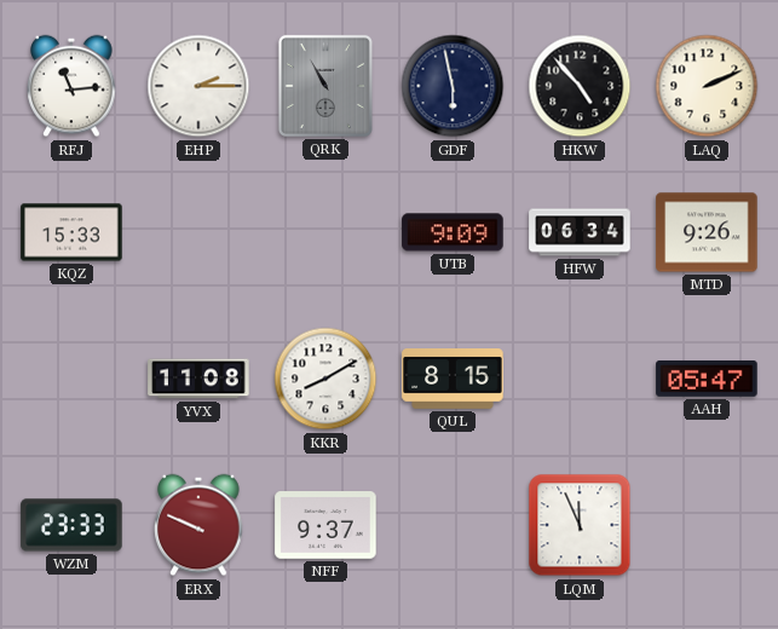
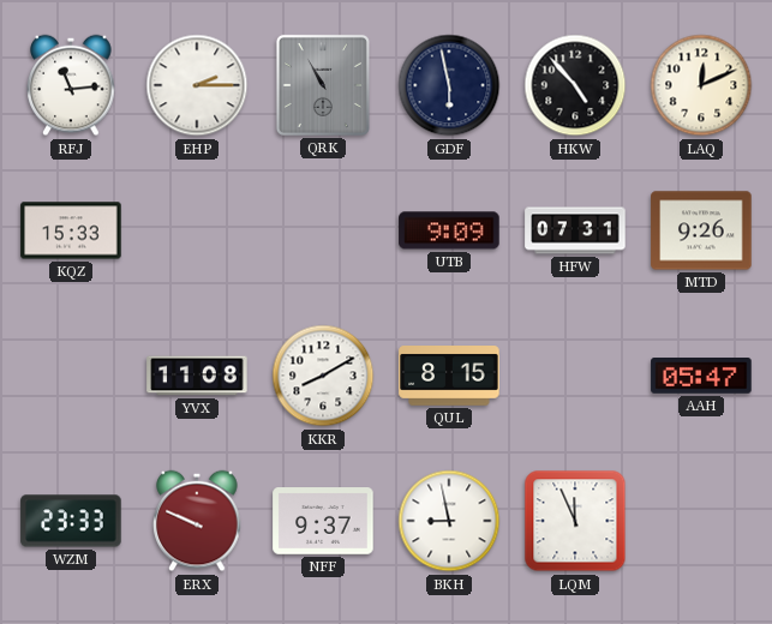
LAQ: 2:11 -> 12:11
HFW: 06:34 -> 07:31
BKH: none -> 8:58
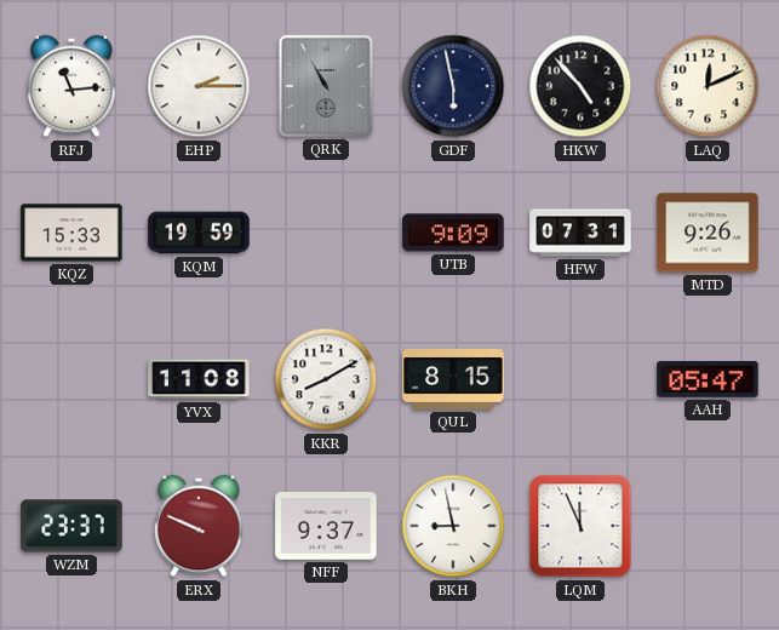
KQM: none -> 19:59
WZM: 23:33 -> 23:37
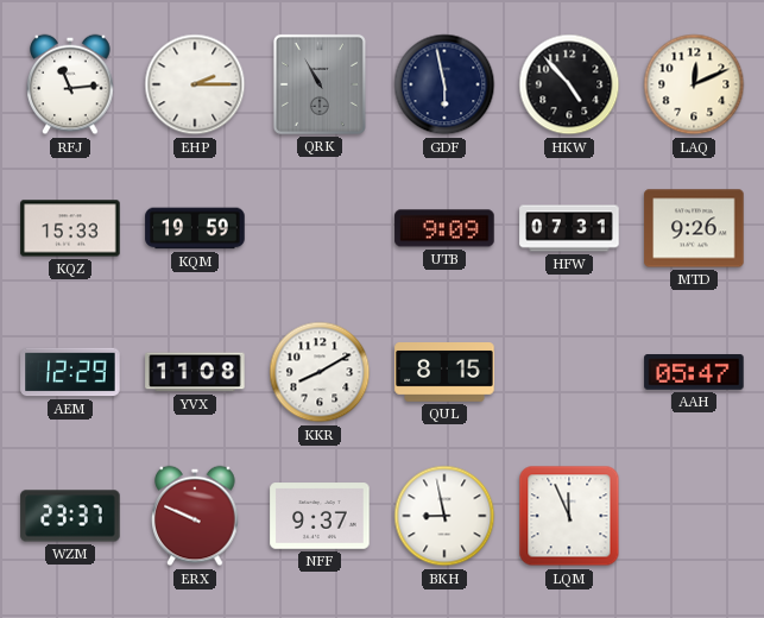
AEM: none -> 12:29
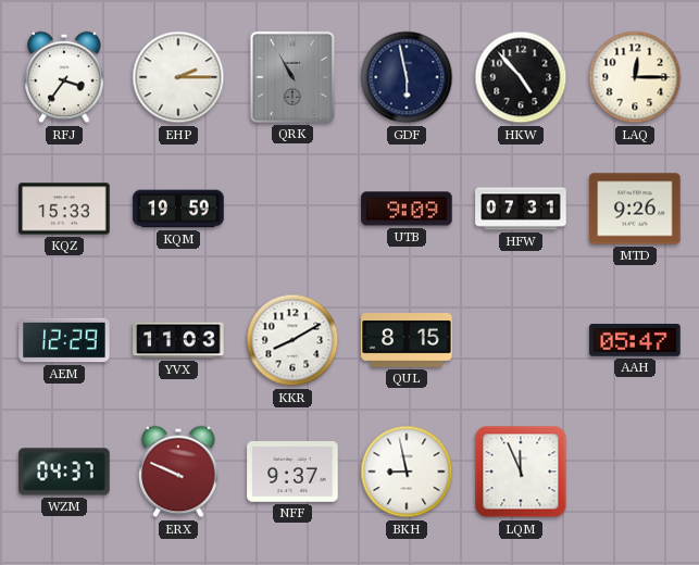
RFJ: 11:14 -> 3:36
LAQ: 12:11 -> 12:15
YVX: 11:08 -> 11:03
WZM: 23:37 -> 04:37
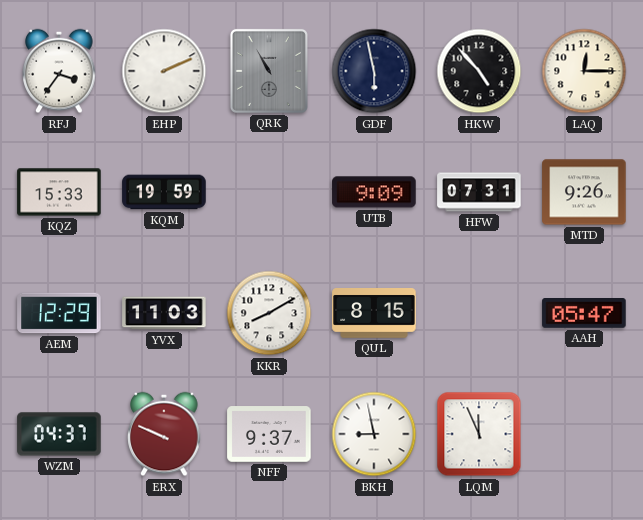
EHP: 2:15 -> 2:11
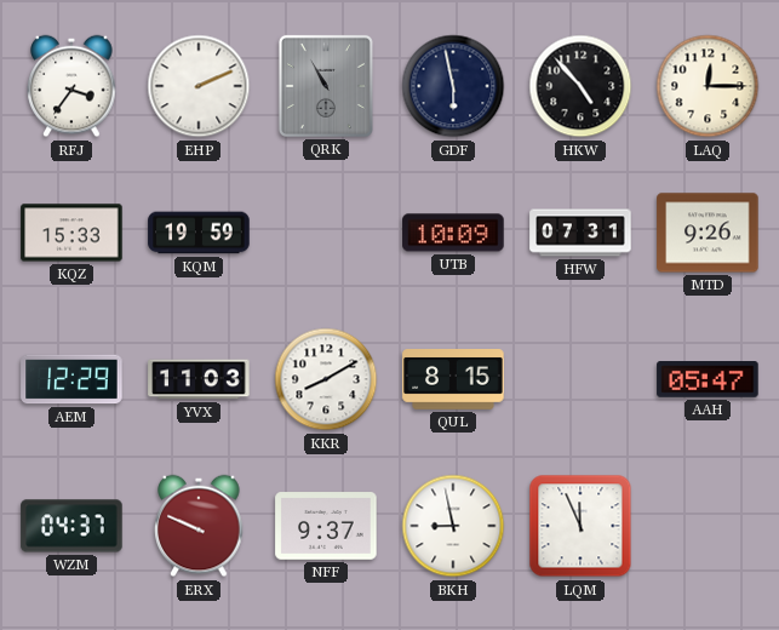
UTB: 9:09 -> 10:09
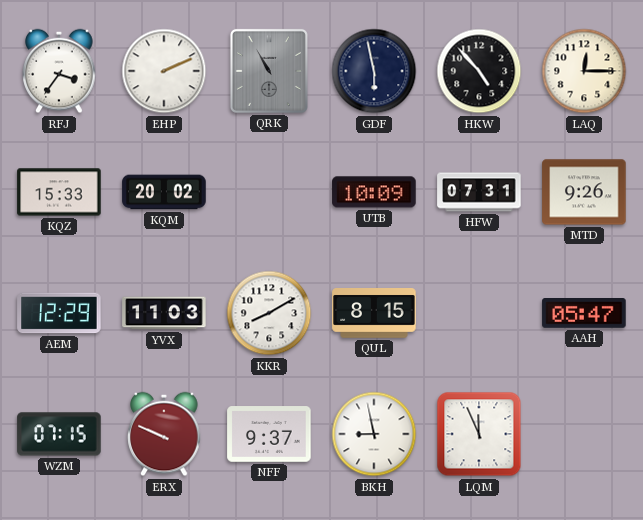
KQM: 19:59 -> 20:02
WZM: 04:37 -> 07:15
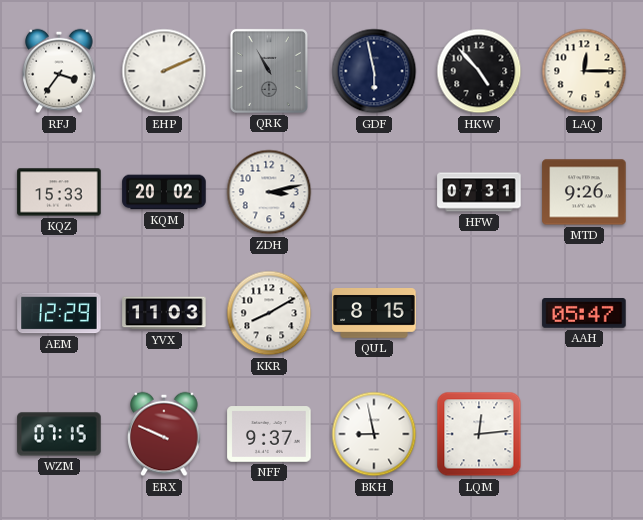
ZDH: none -> 3:13
UTB: 10:09 -> none
LQM: 11:56 -> 12:14
